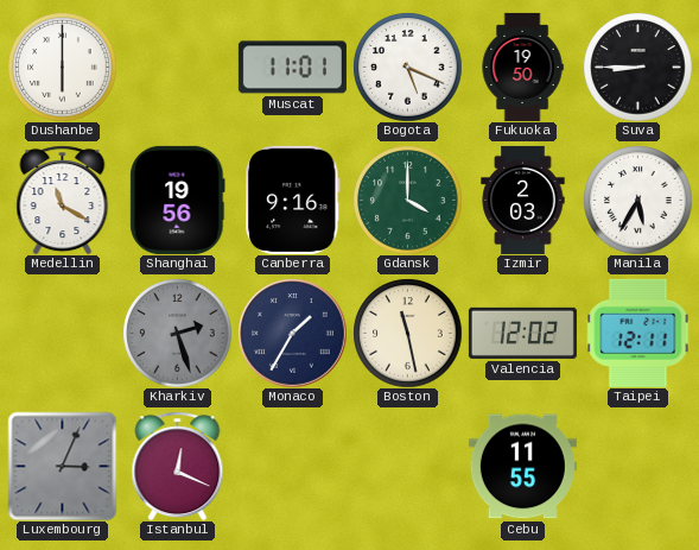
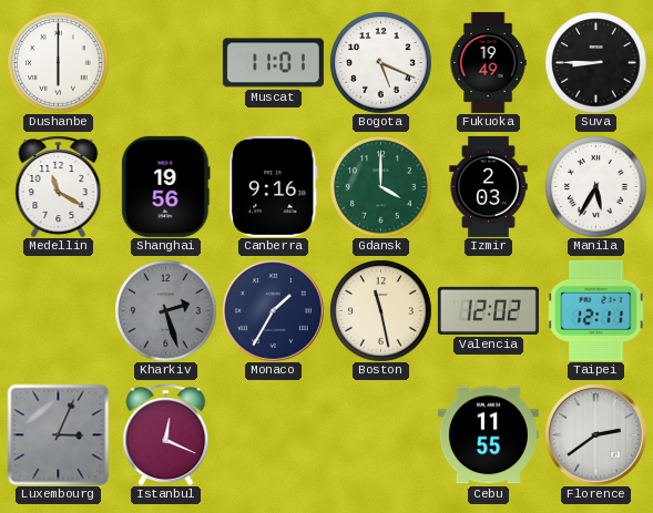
Fukuoka: 19:50 -> 19:49
Florence: none -> 2:39
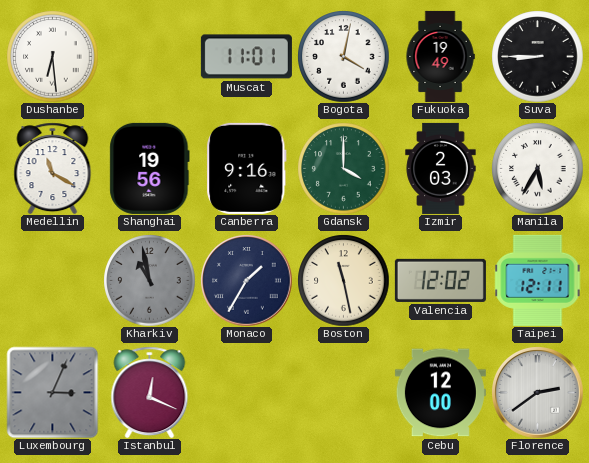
Dushanbe: 6:00 -> 6:29
Bogota: 5:19 -> 4:02
Kharkiv: 2:27 -> 10:58
Cebu: 11:55 -> 12:00
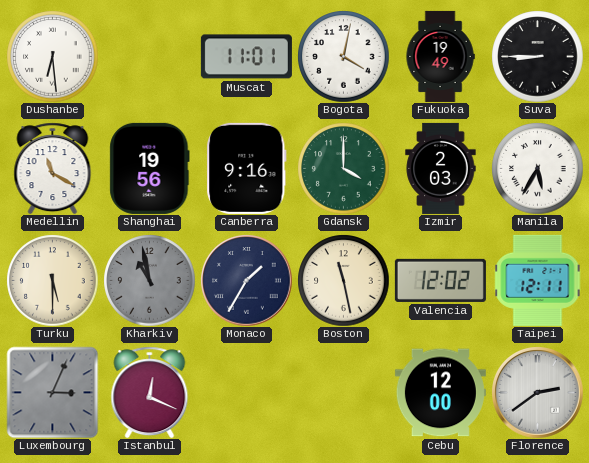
Turku: none -> 5:30
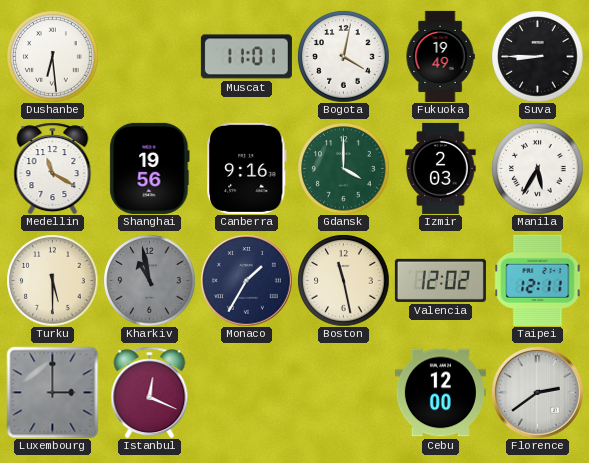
Luxembourg: 3:04 -> 3:00
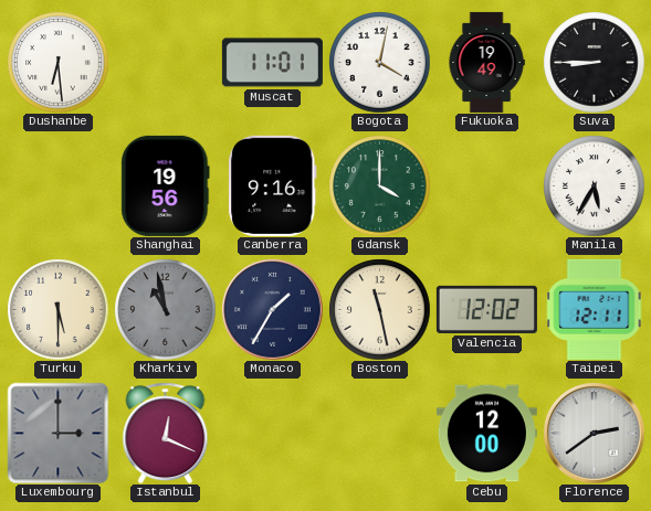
Medellin: 11:20 -> none
Izmir: 2:03 -> none
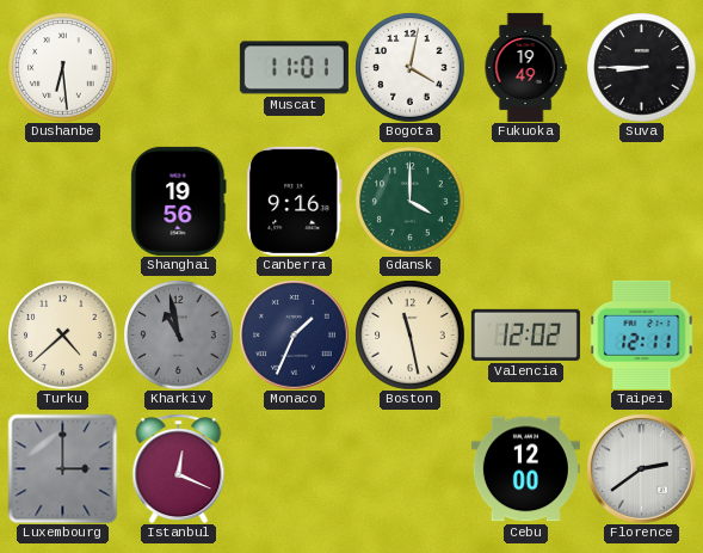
Manila: 5:35 -> none
Turku: 5:30 -> 4:38
Monaco: 1:35 -> 1:34
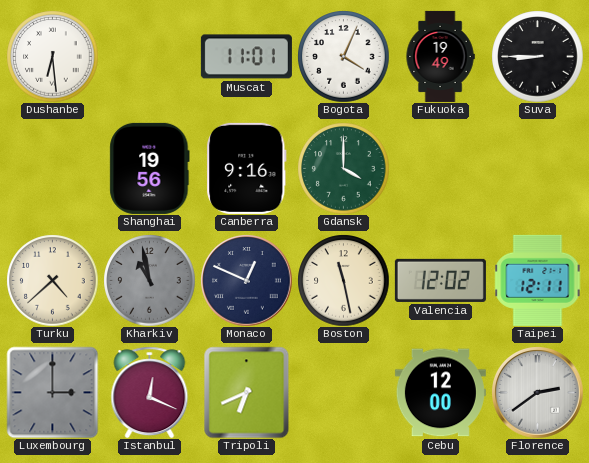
Bogota: 4:02 -> 4:04
Monaco: 1:34 -> 12:49
Tripoli: none -> 6:41
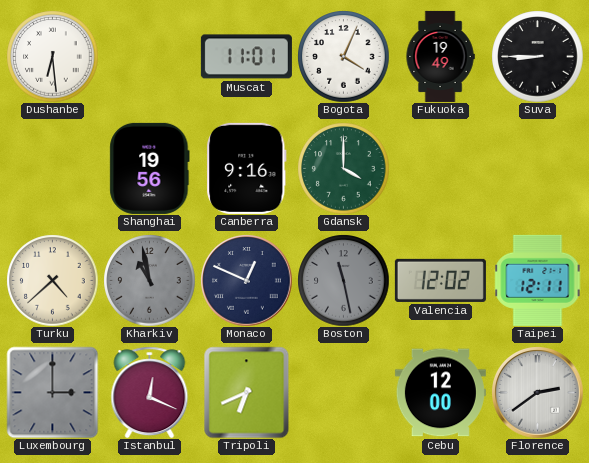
Boston dial: cream -> grey
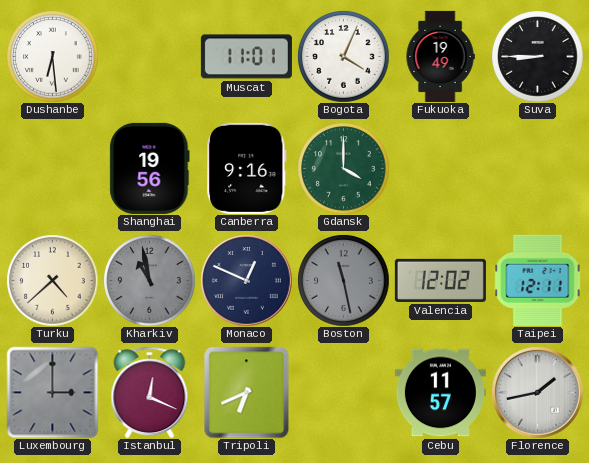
Cebu: 12:00 -> 11:57
Florence: 2:39 -> 1:43
